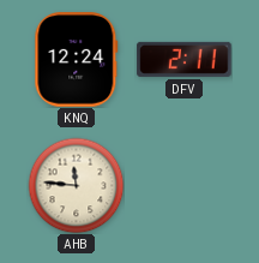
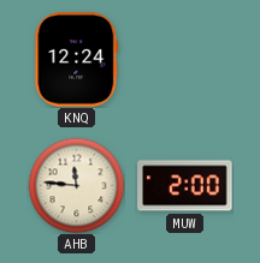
DFV: 2:11 -> none
MUW: none -> 2:00
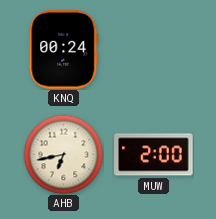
KNQ: 12:24 -> 00:24
AHB: 11:46 -> 6:43
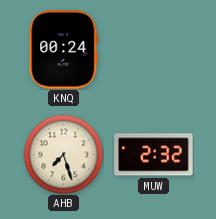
AHB: 6:43 -> 7:27
MUW: 2:00 -> 2:32
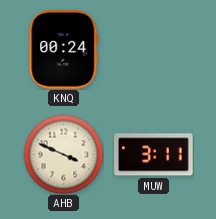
AHB: 7:27 -> 3:49
MUW: 2:32 -> 3:11
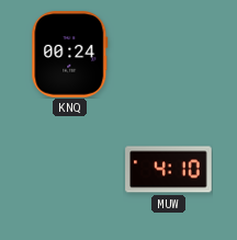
AHB: 3:49 -> none
MUW: 3:11 -> 4:10
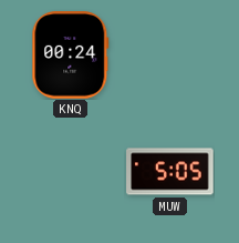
MUW: 4:10 -> 5:05
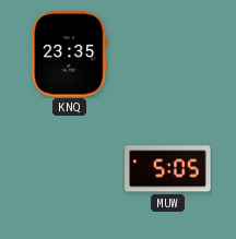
KNQ: 00:24 -> 23:35
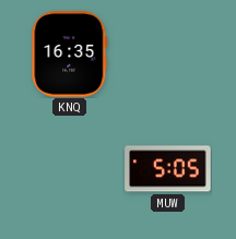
KNQ: 23:35 -> 16:35
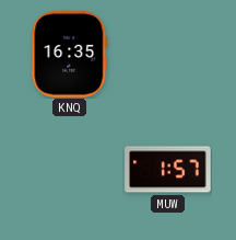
MUW: 5:05 -> 1:57
